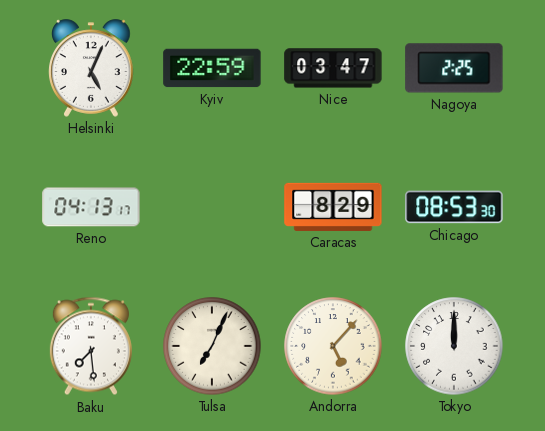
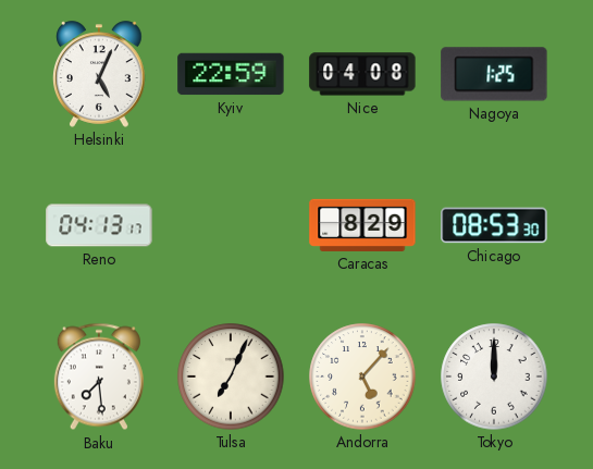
Nice: 03:47 -> 04:08
Nagoya: 2:25 -> 1:25
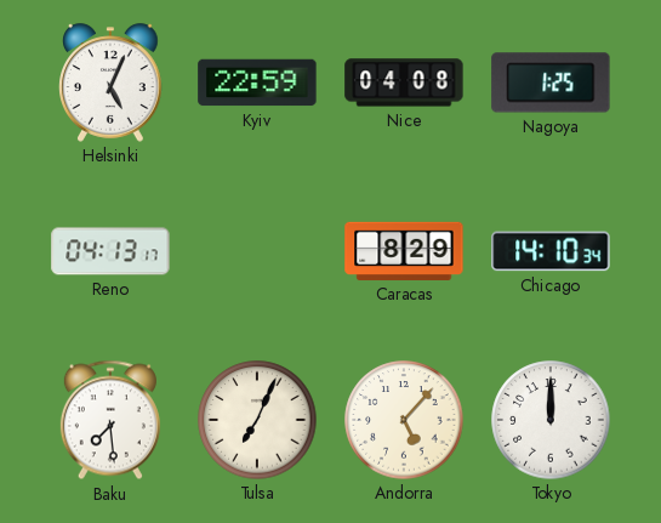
Chicago: 08:53 -> 14:10
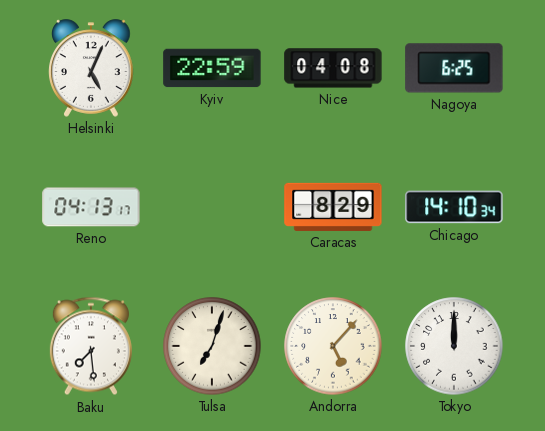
Nagoya: 1:25 -> 6:25
Tulsa: 7:04 -> 7:03
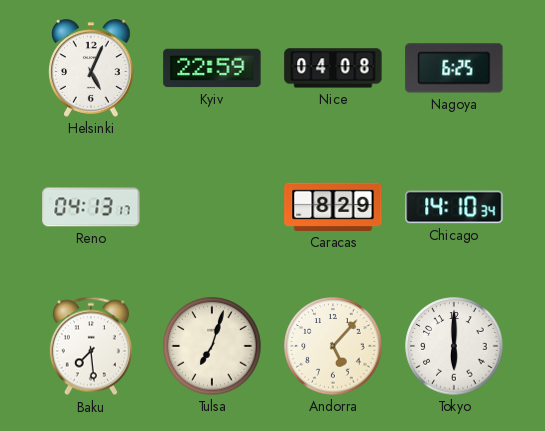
Tokyo: 12:00 -> 6:00
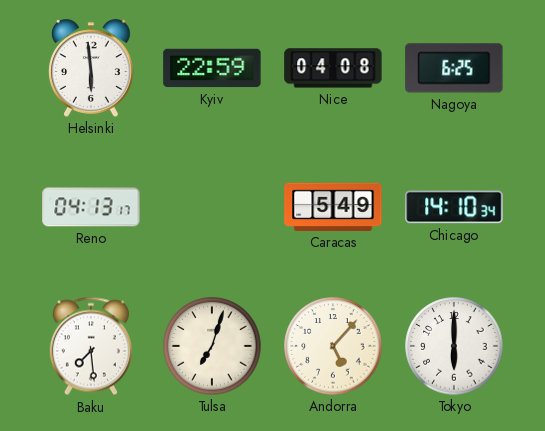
Helsinki: 5:04 -> 5:59
Caracas: 8:29 -> 5:49
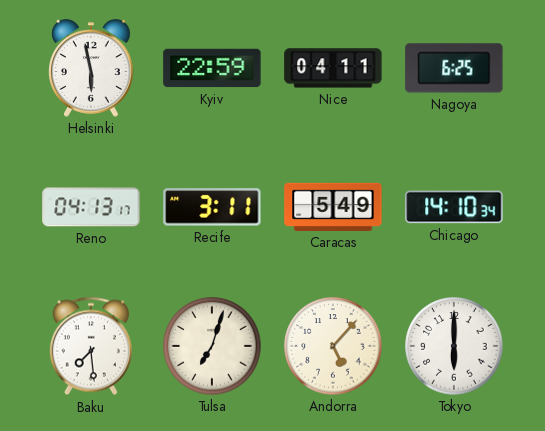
Helsinki: 5:59 -> 5:58
Nice: 04:08 -> 04:11
Recife: none -> 3:11
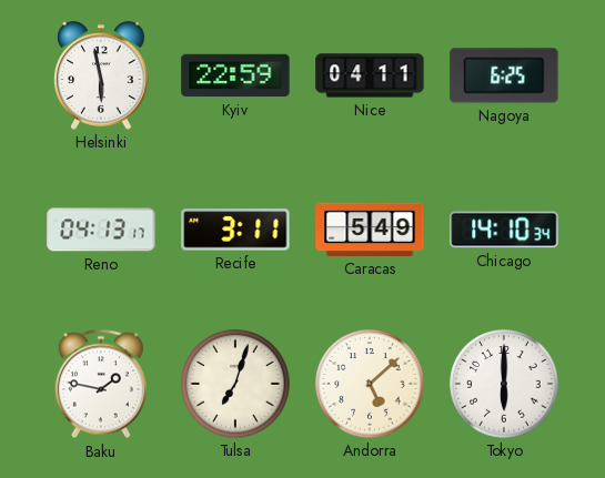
Baku: 7:29 -> 1:47
Andorra: 5:07 -> 5:08
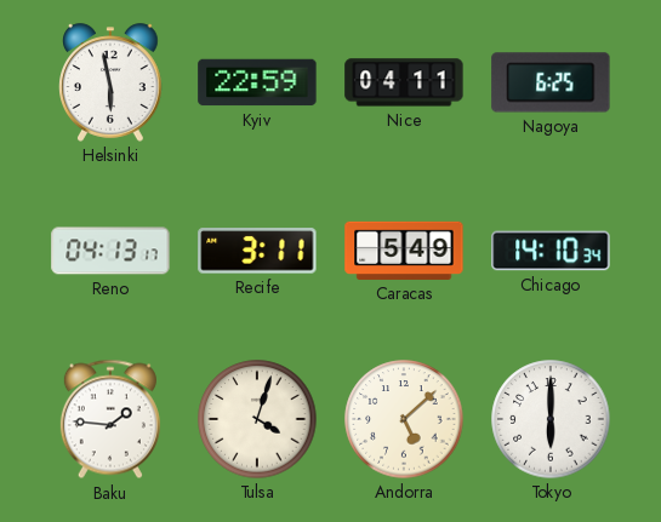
Baku: 1:47 -> 1:46
Tulsa: 7:03 -> 4:03
